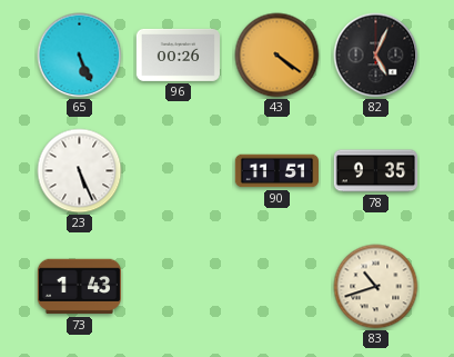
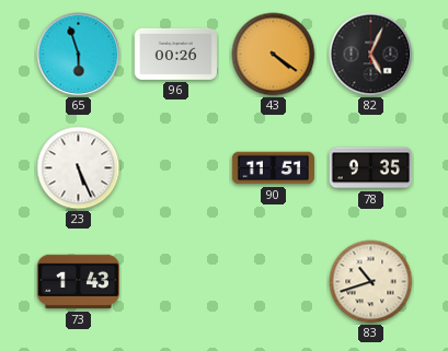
65: 5:26 -> 5:57
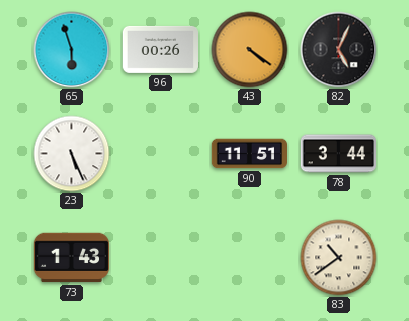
78: 9:35 -> 3:44
83: 10:42 -> 10:39
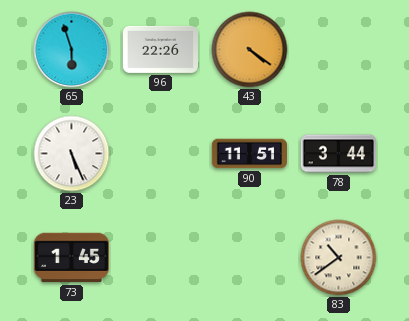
96: 00:26 -> 22:26
82: 5:04 -> none
73: 1:43 -> 1:45
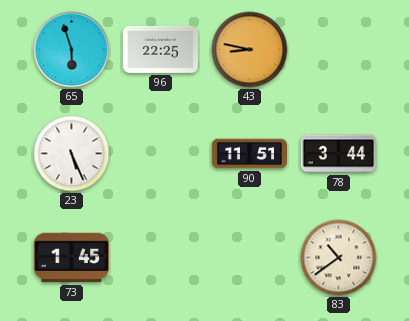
96: 22:26 -> 22:25
43: 4:21 -> 8:47
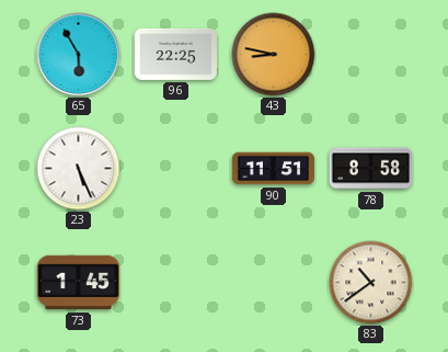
65: 5:57 -> 5:55
78: 3:44 -> 8:58
